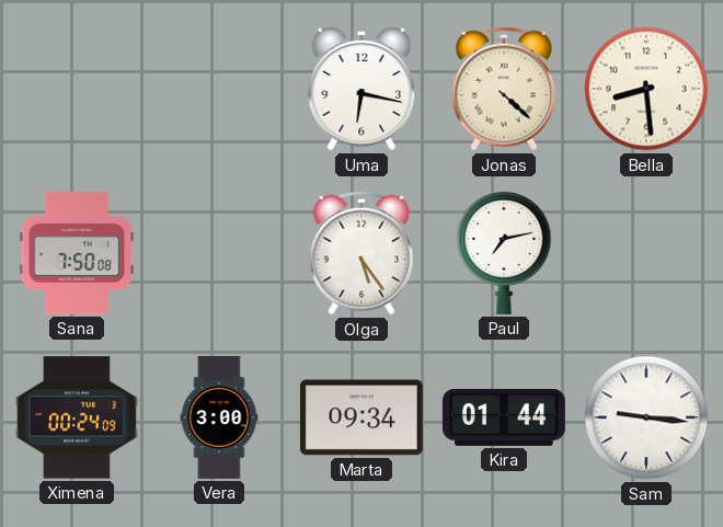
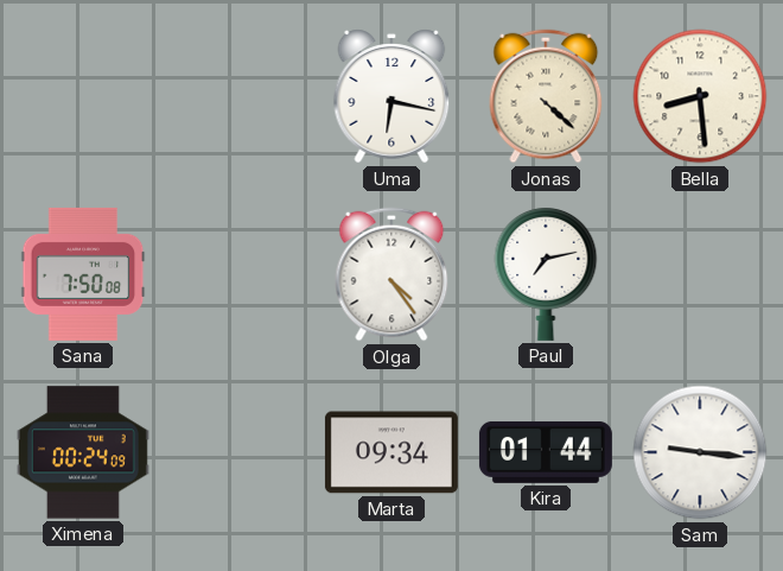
Olga: 5:24 -> 4:24
Vera: 3:00 -> none
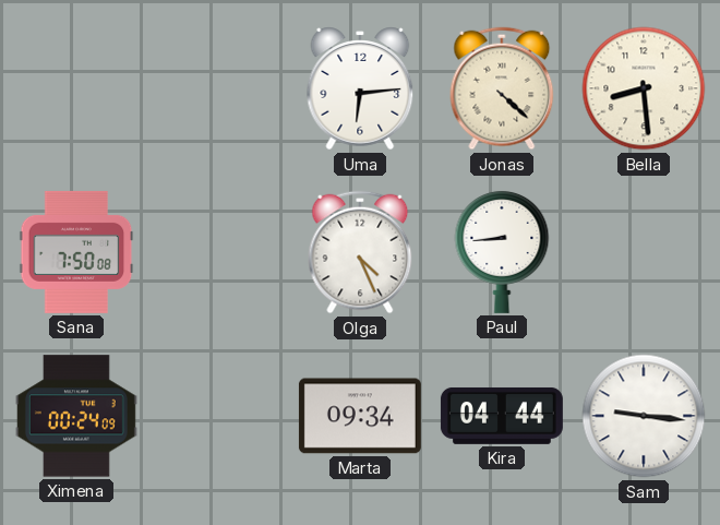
Uma: 6:17 -> 6:14
Olga: 4:24 -> 4:26
Paul: 7:13 -> 8:44
Kira: 01:44 -> 04:44
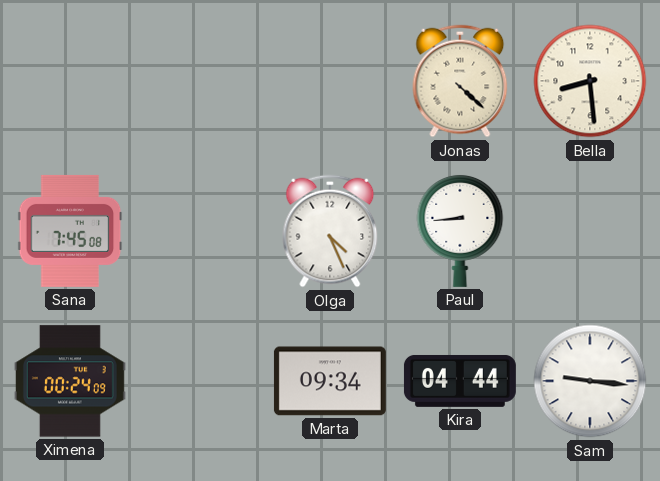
Uma: 6:14 -> none
Sana: 7:50 -> 7:45
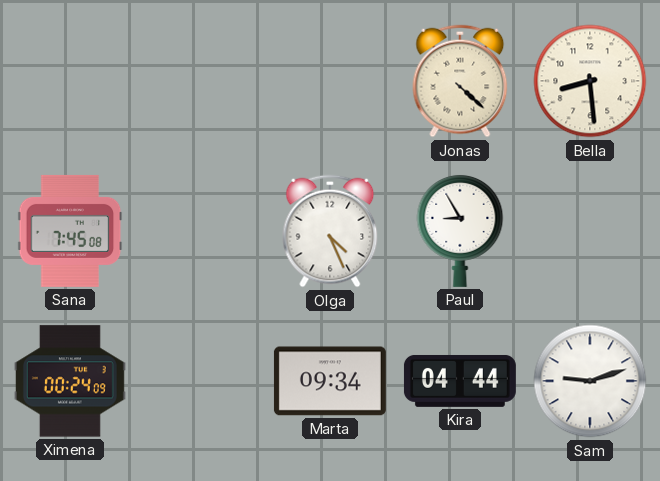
Paul: 8:44 -> 8:55
Sam: 9:16 -> 9:12
